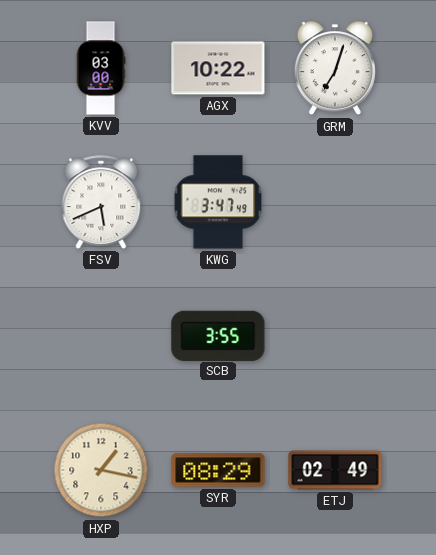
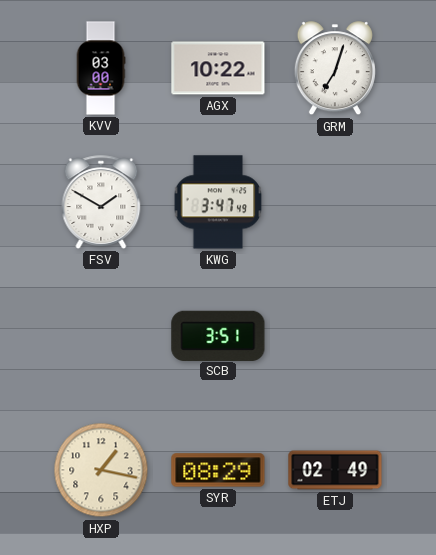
FSV: 5:41 -> 1:50
SCB: 3:55 -> 3:51
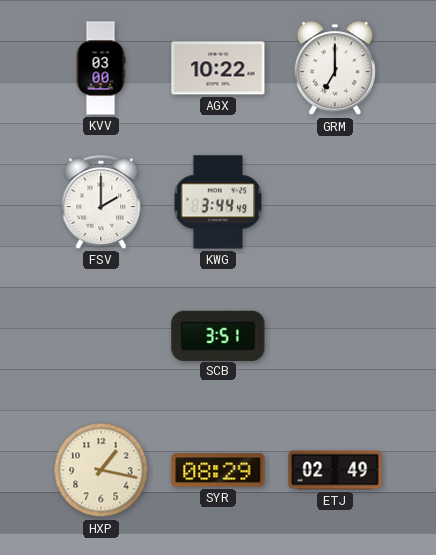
GRM: 7:03 -> 7:00
FSV: 1:50 -> 2:00
KWG: 3:47 -> 3:44
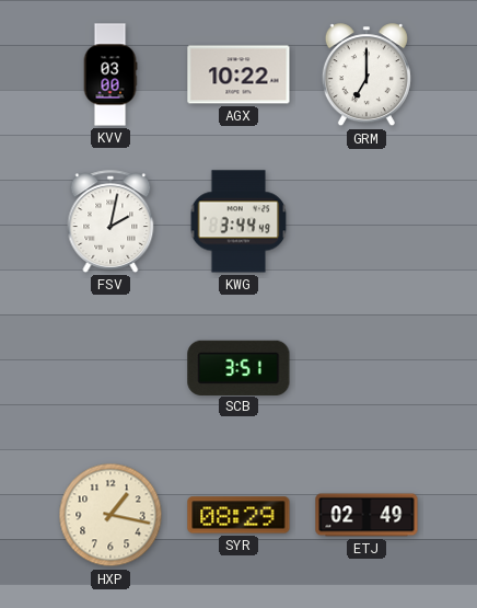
FSV: 2:00 -> 2:02
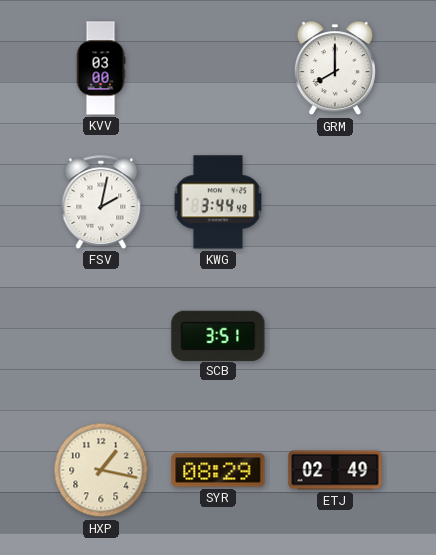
AGX: 10:22 -> none
GRM: 7:00 -> 8:00
